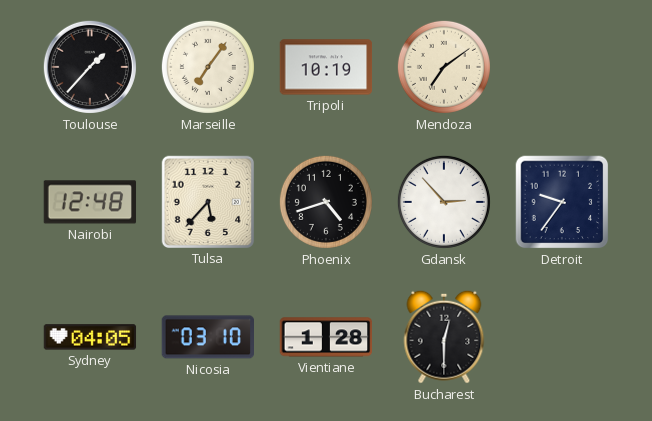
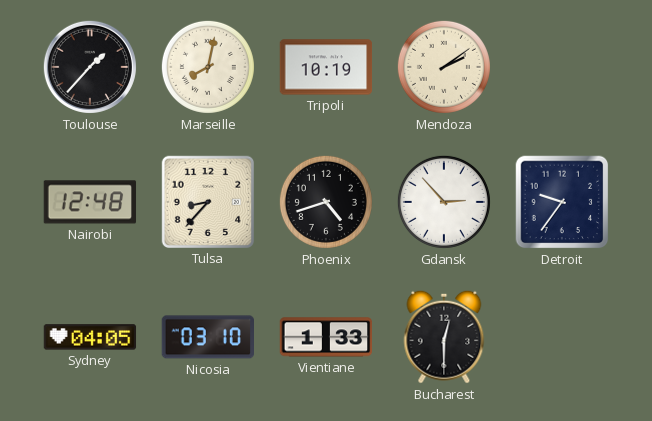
Marseille: 7:06 -> 8:02
Mendoza: 7:09 -> 2:09
Tulsa: 5:37 -> 8:37
Vientiane: 1:28 -> 1:33
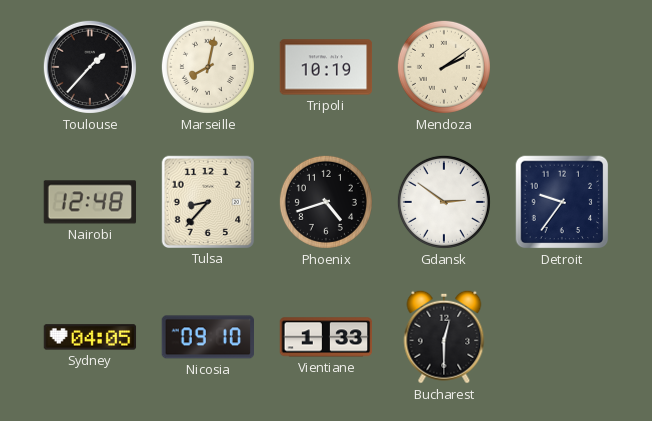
Gdansk: 2:53 -> 2:51
Nicosia: 03:10 -> 09:10
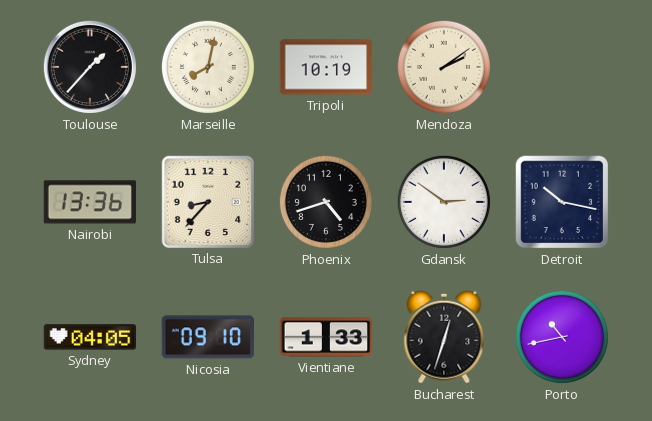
Nairobi: 12:48 -> 13:36
Detroit: 9:36 -> 10:17
Bucharest: 12:30 -> 12:33
Porto: none -> 10:43
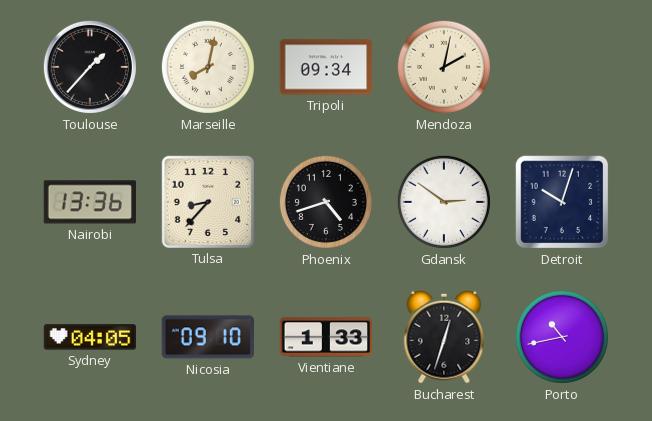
Tripoli: 10:19 -> 09:34
Mendoza: 2:09 -> 2:02
Detroit: 10:17 -> 10:03
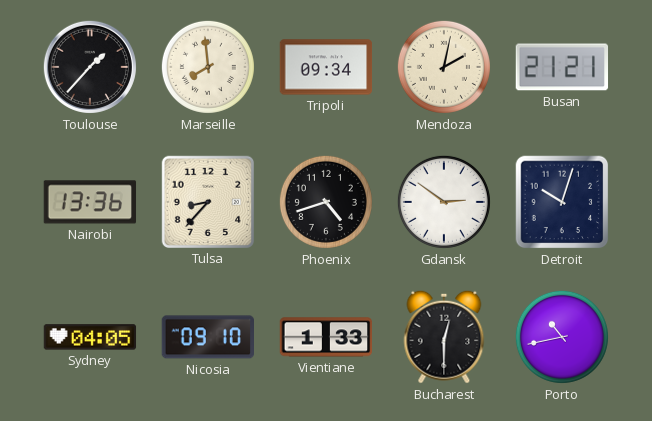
Marseille: 8:02 -> 7:59
Busan: none -> 21:21
Bucharest: 12:33 -> 12:30
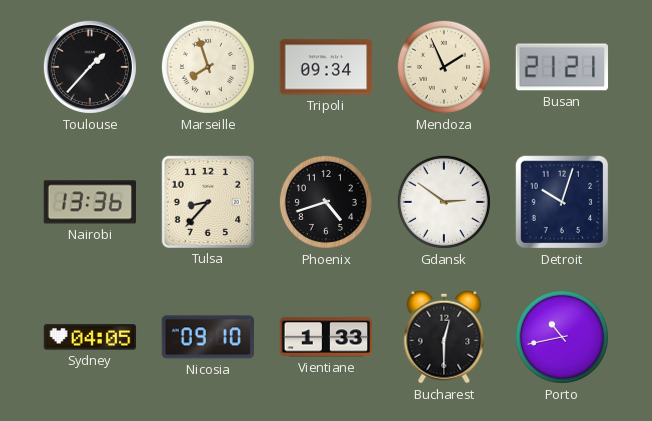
Marseille: 7:59 -> 7:57
Mendoza: 2:02 -> 1:56
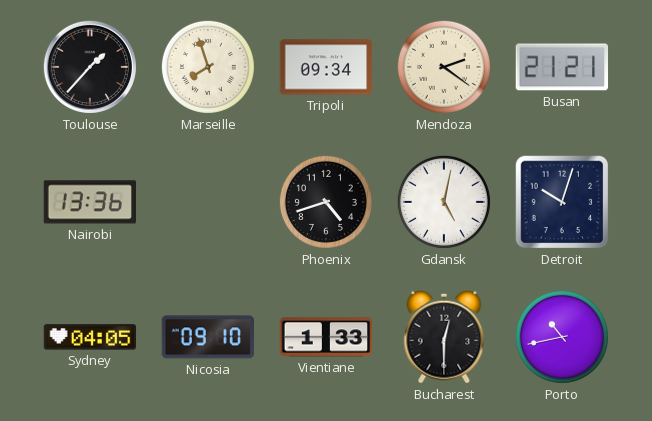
Mendoza: 1:56 -> 2:21
Tulsa: 8:37 -> none
Gdansk: 2:51 -> 5:02
